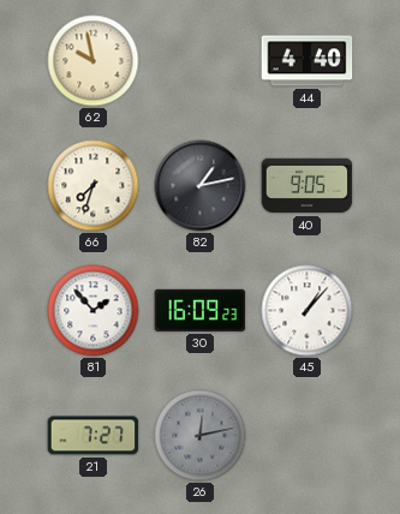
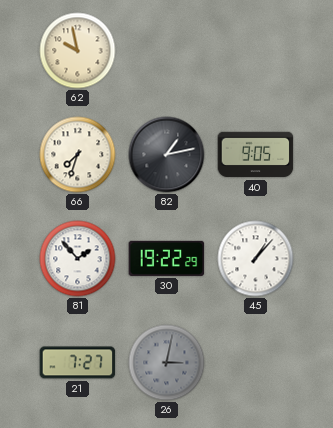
44: 4:40 -> none
30: 16:09 -> 19:22
26: 12:13 -> 3:02
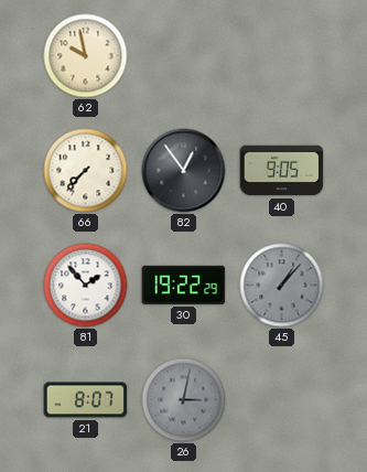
66: 7:33 -> 7:37
82: 1:13 -> 12:54
45 dial: white -> grey
21: 7:27 -> 8:07
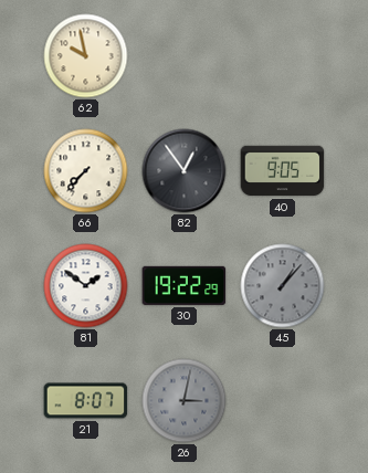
81: 1:53 -> 1:51
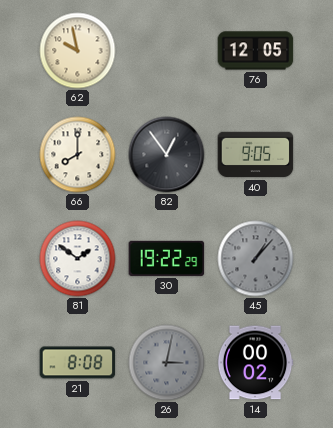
76: none -> 12:05
66: 7:37 -> 8:00
21: 8:07 -> 8:08
14: none -> 00:02
